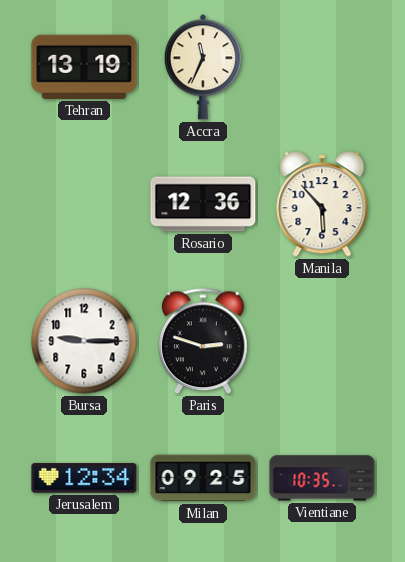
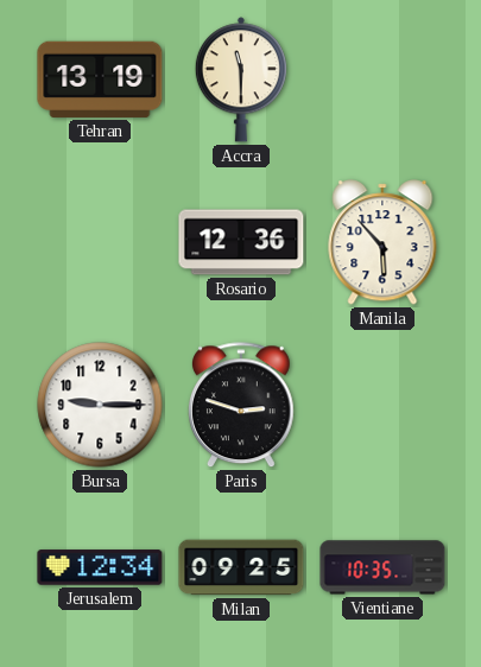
Accra: 11:34 -> 11:30
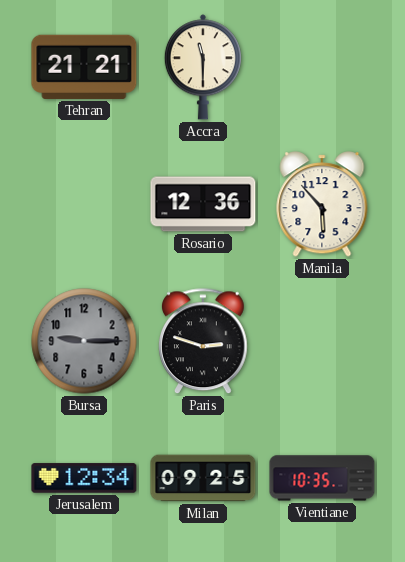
Tehran: 13:19 -> 21:21
Bursa dial: white -> grey
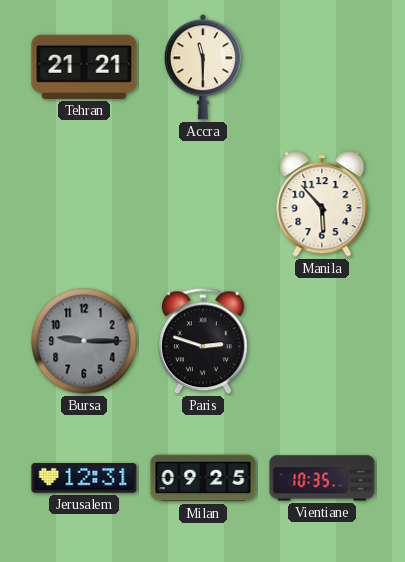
Rosario: 12:36 -> none
Jerusalem: 12:34 -> 12:31
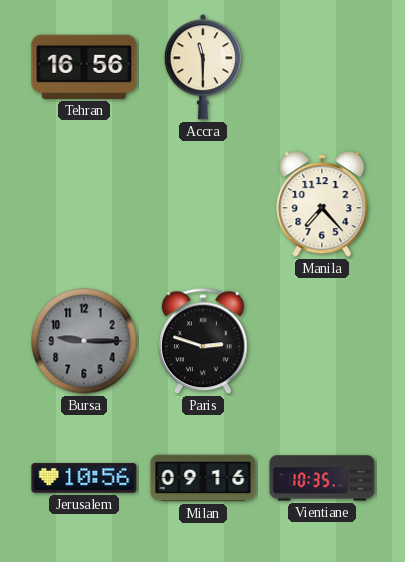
Tehran: 21:21 -> 16:56
Manila: 5:53 -> 7:23
Jerusalem: 12:31 -> 10:56
Milan: 09:25 -> 09:16
